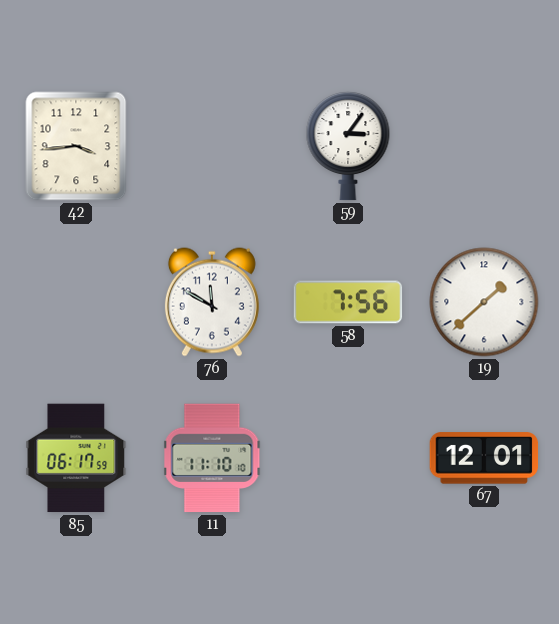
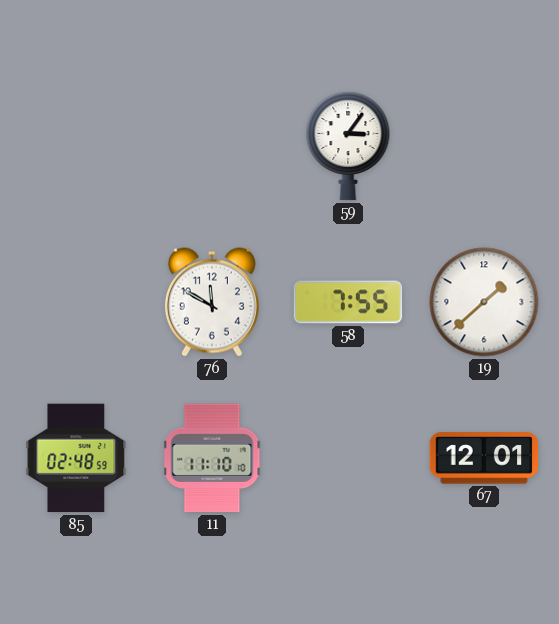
42: 3:44 -> none
58: 7:56 -> 7:55
85: 06:17 -> 02:48
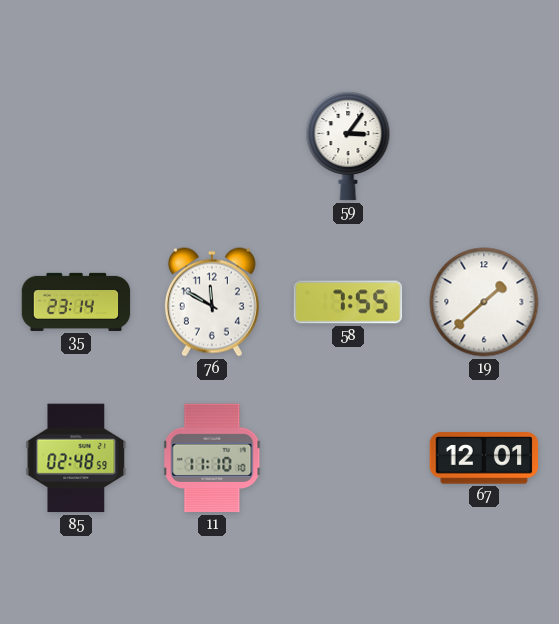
35: none -> 23:14
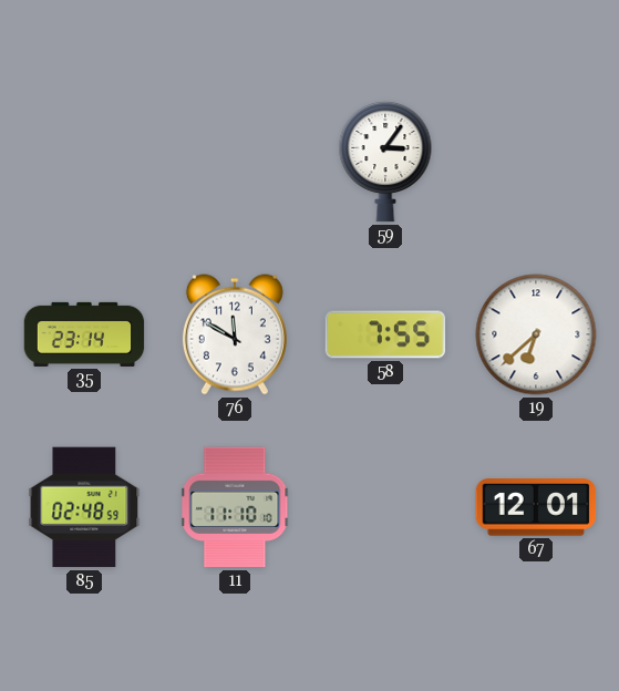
19: 1:38 -> 6:38
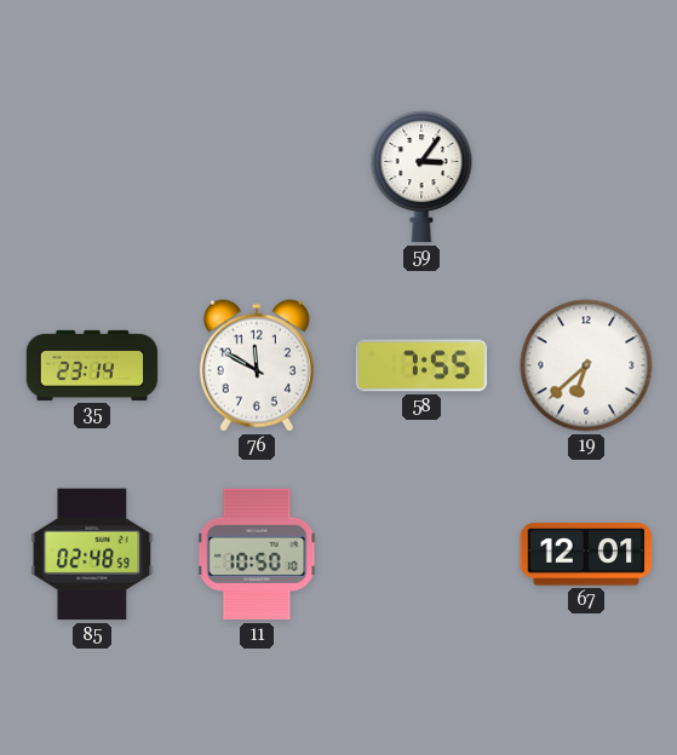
11: 11:10 -> 10:50
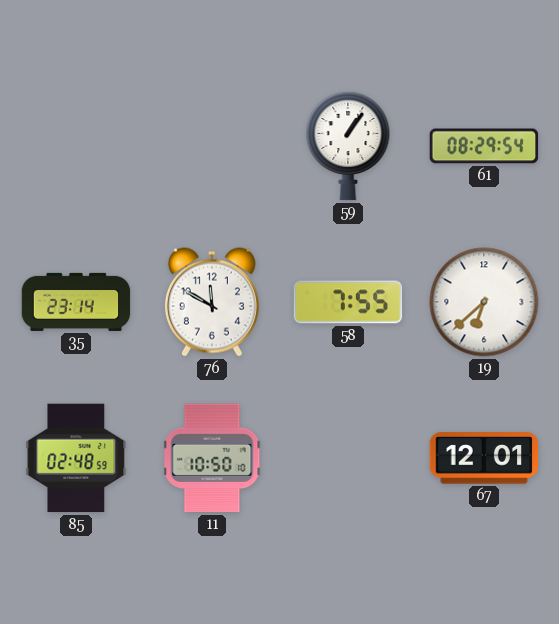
59: 3:06 -> 1:06
61: none -> 08:29
